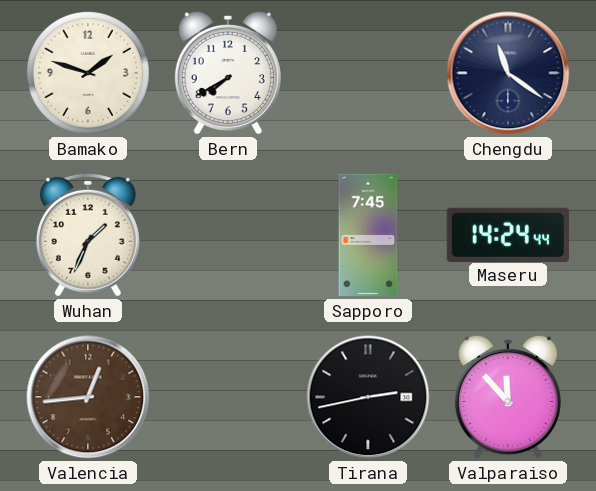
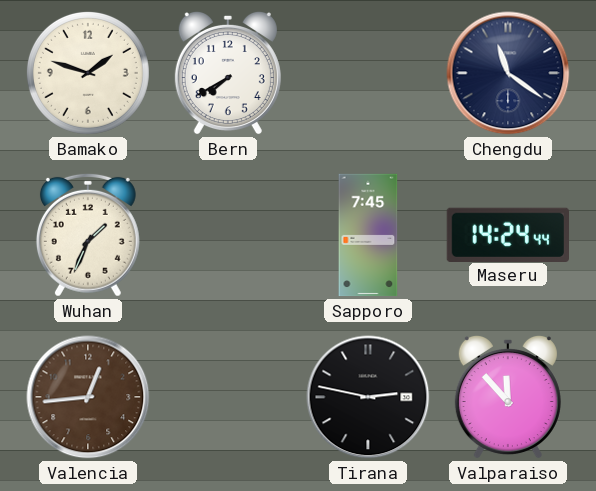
Tirana: 2:43 -> 2:47
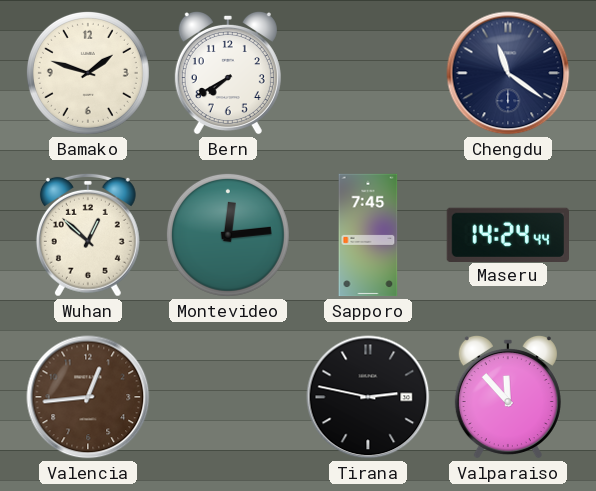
Wuhan: 1:34 -> 12:52
Montevideo: none -> 12:14
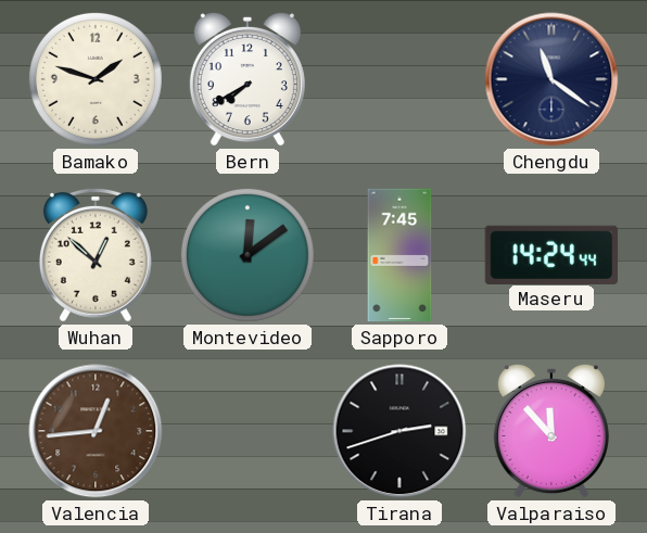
Montevideo: 12:14 -> 12:09
Tirana: 2:47 -> 2:42
